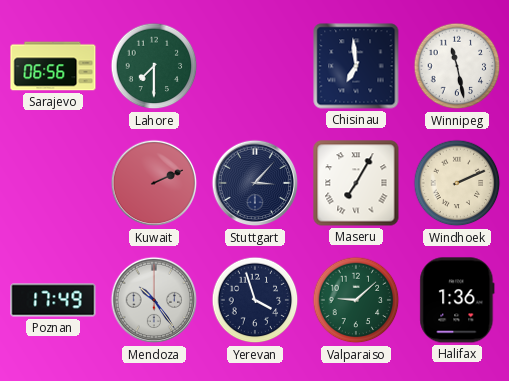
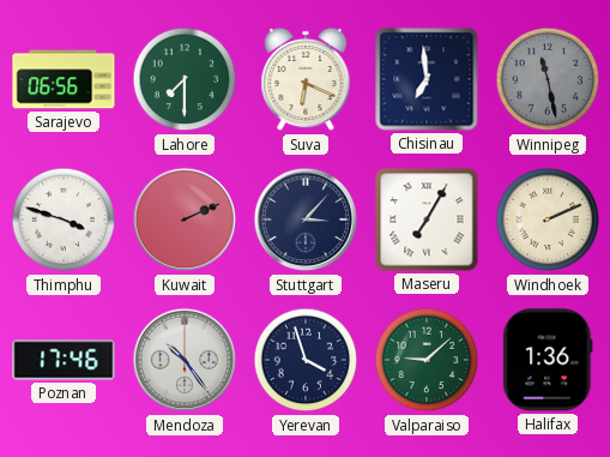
Suva: none -> 6:19
Winnipeg dial: white -> grey
Thimphu: none -> 3:48
Poznan: 17:49 -> 17:46
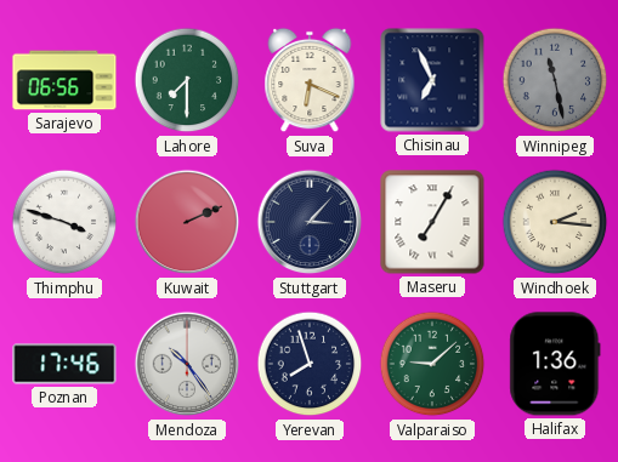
Chisinau: 6:59 -> 6:56
Windhoek: 2:11 -> 2:16
Yerevan: 3:57 -> 7:57
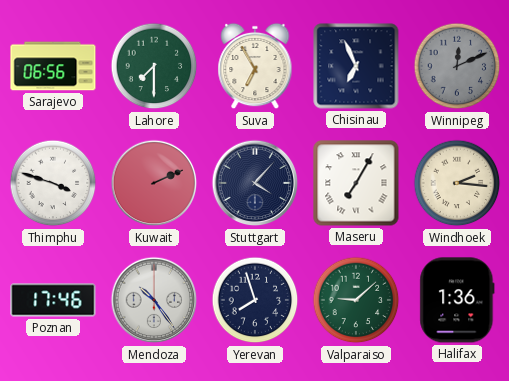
Suva: 6:19 -> 6:55
Winnipeg: 11:28 -> 12:11
Stuttgart: 3:07 -> 4:07
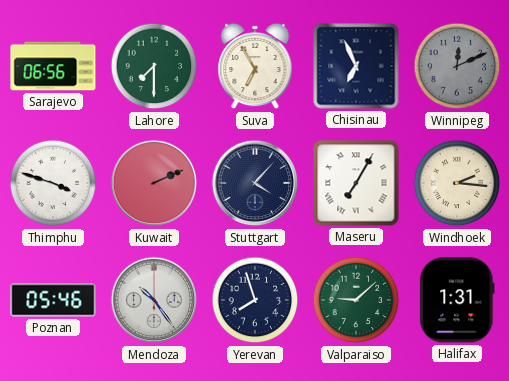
Poznan: 17:46 -> 05:46
Halifax: 1:36 -> 1:31
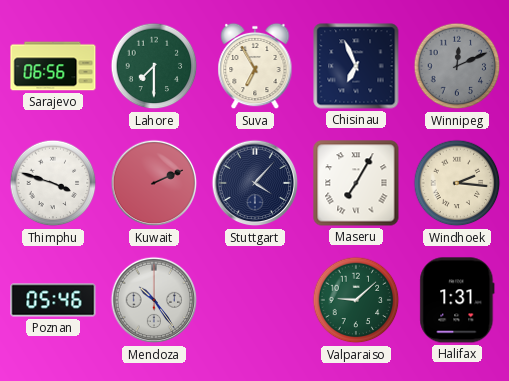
Yerevan: 7:57 -> none
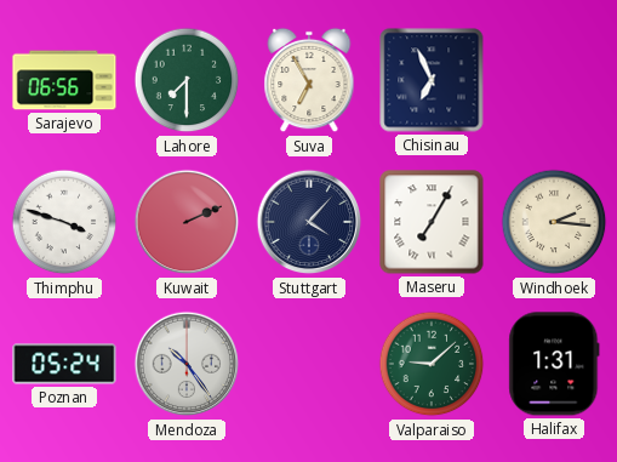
Winnipeg: 12:11 -> none
Poznan: 05:46 -> 05:24
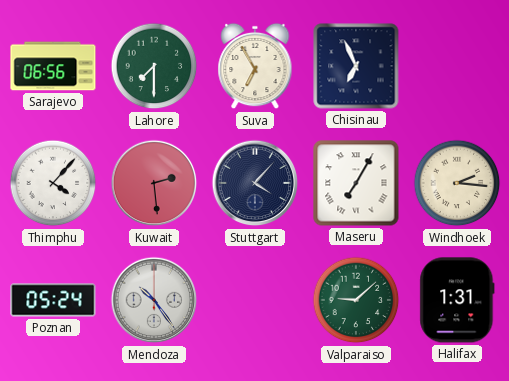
Thimphu: 3:48 -> 4:07
Kuwait: 2:11 -> 2:29
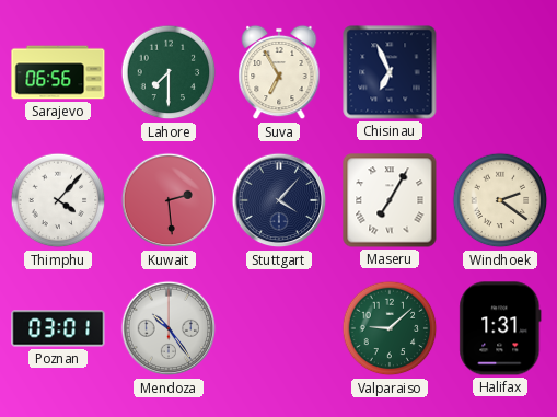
Windhoek: 2:16 -> 2:21
Poznan: 05:24 -> 03:01
